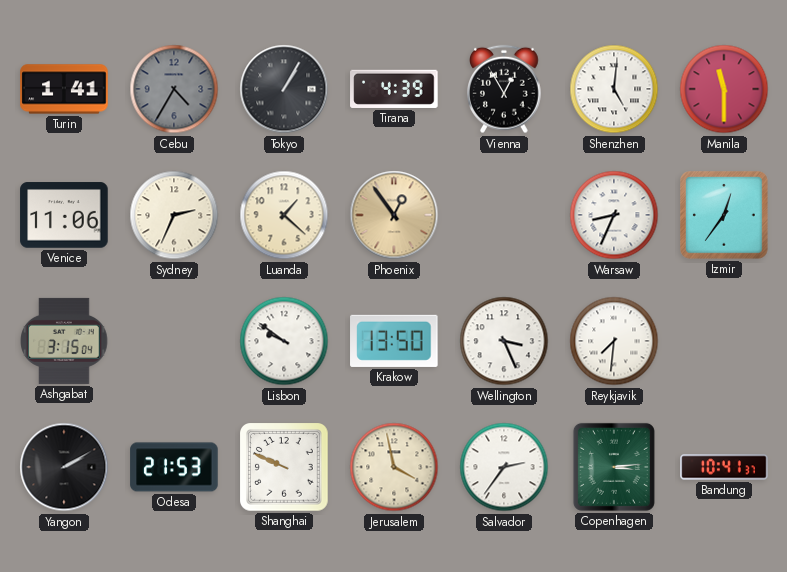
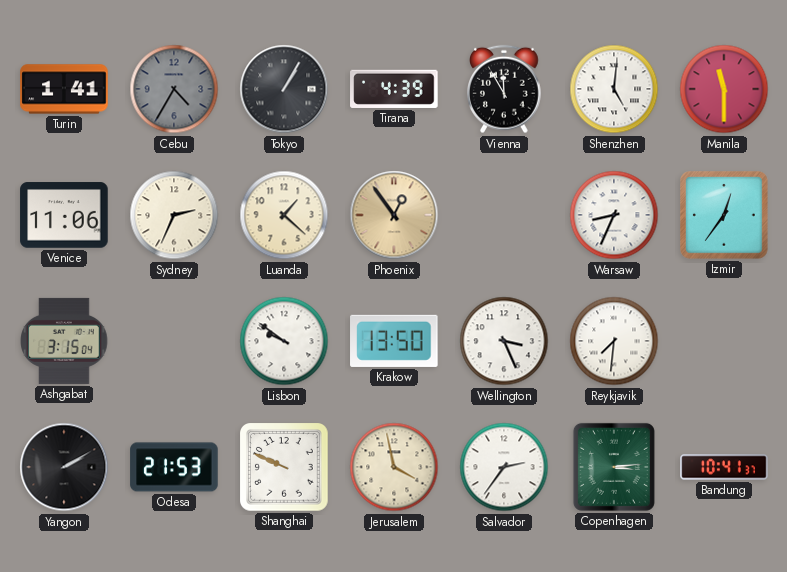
Vienna: 12:55 -> 11:55
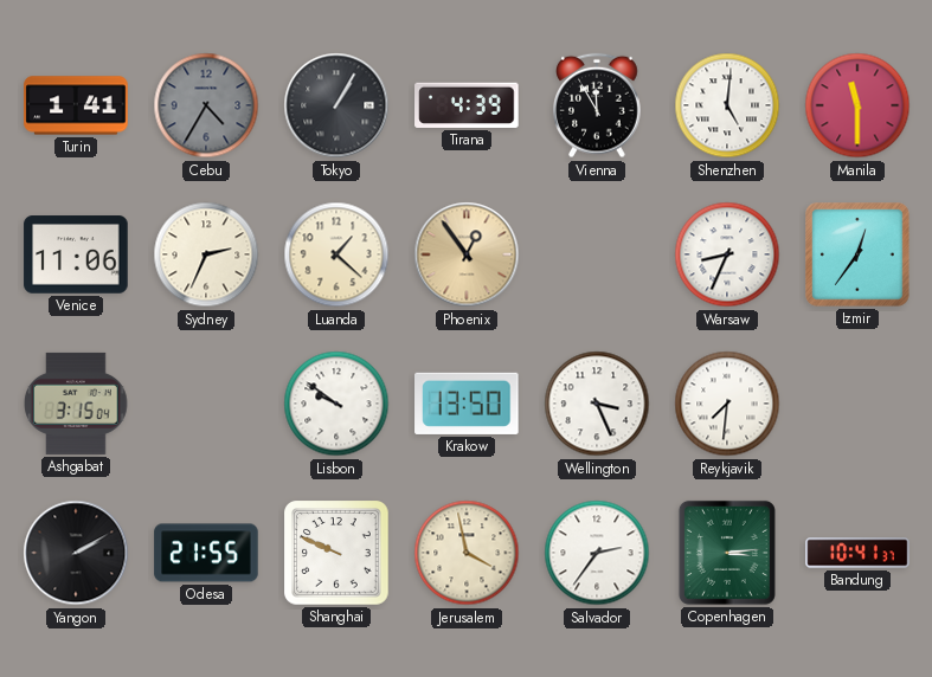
Odesa: 21:53 -> 21:55
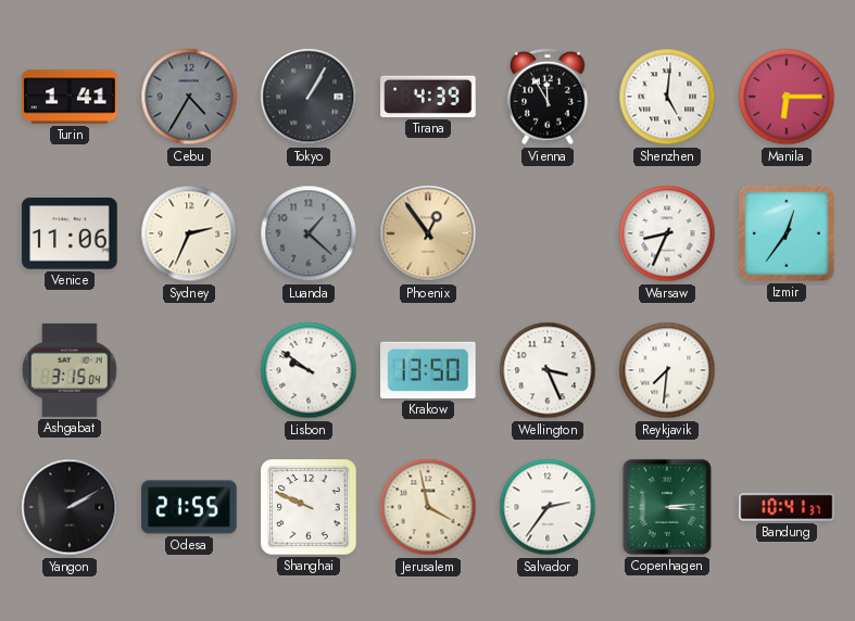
Manila: 11:30 -> 6:15
Luanda dial: cream -> grey
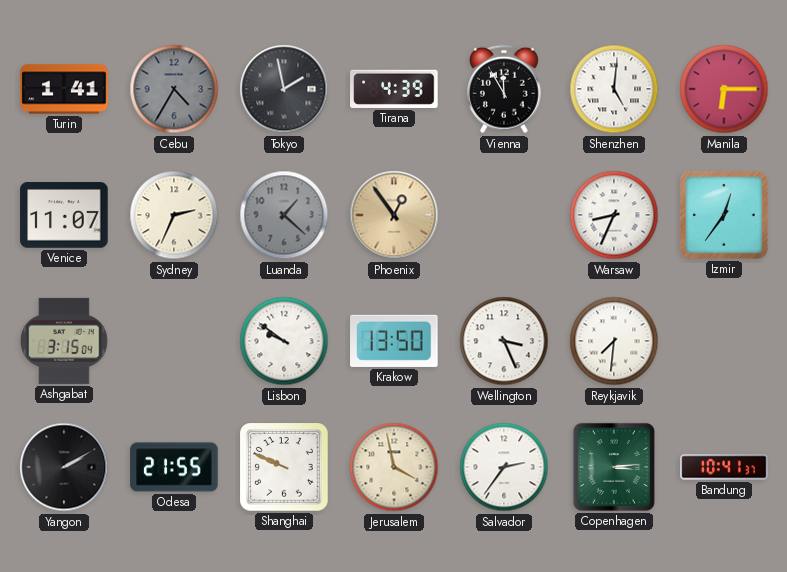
Tokyo: 1:05 -> 1:58
Venice: 11:06 -> 11:07
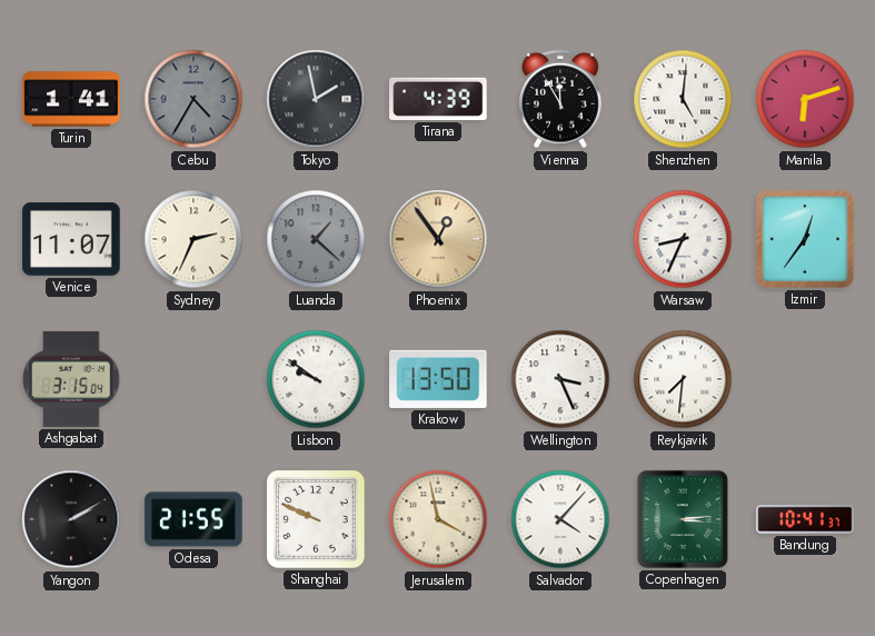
Manila: 6:15 -> 6:12
Salvador: 2:36 -> 4:07
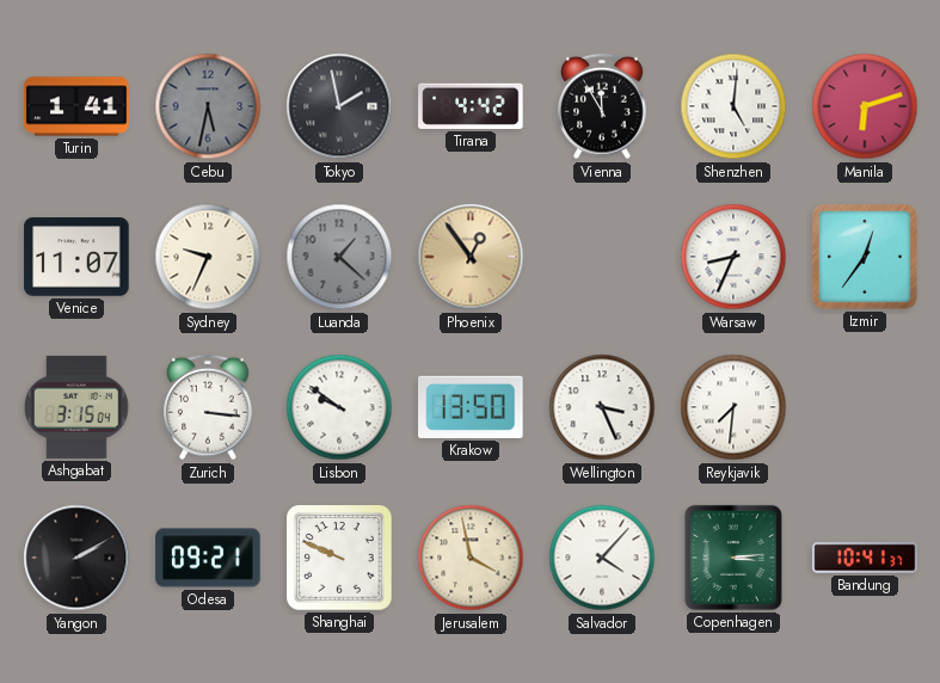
Cebu: 4:35 -> 5:32
Tirana: 4:39 -> 4:42
Sydney: 2:34 -> 9:34
Zurich: none -> 3:16
Odesa: 21:55 -> 09:21
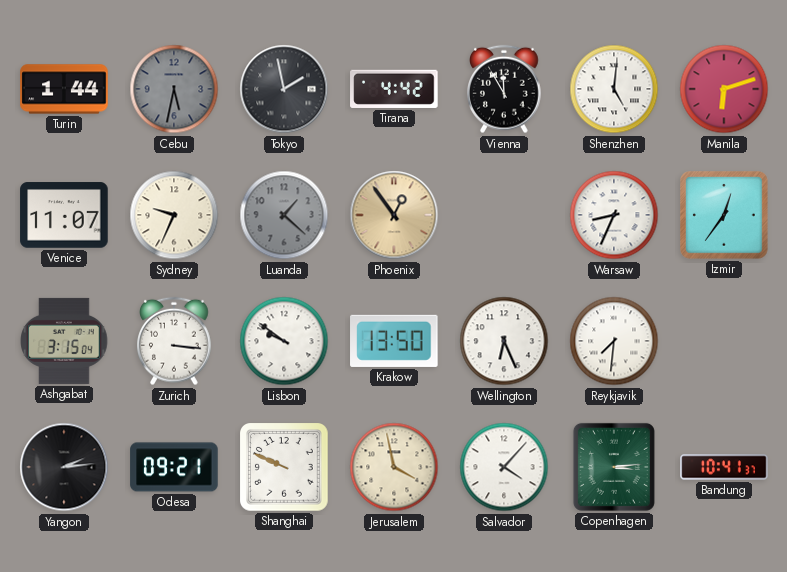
Turin: 1:41 -> 1:44
Wellington: 3:26 -> 6:26
Yangon: 2:10 -> 2:14
